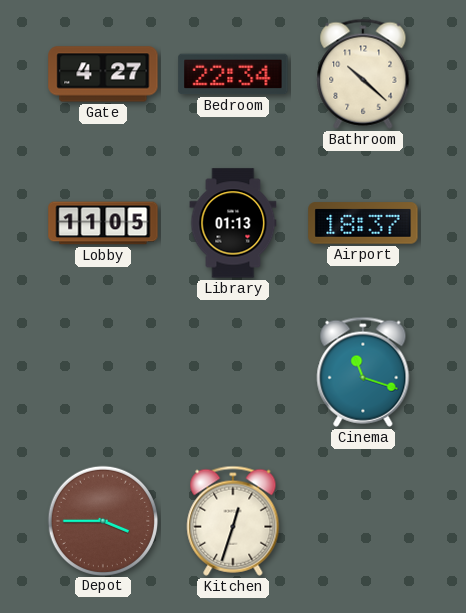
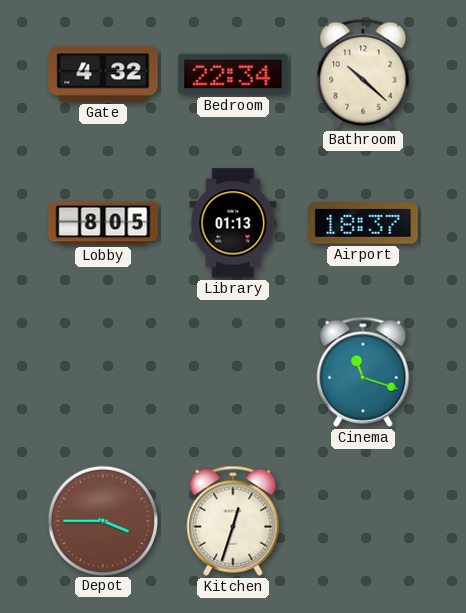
Gate: 4:27 -> 4:32
Lobby: 11:05 -> 8:05
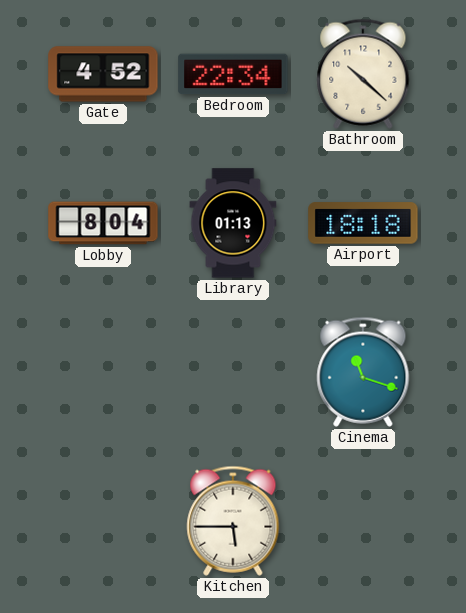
Gate: 4:32 -> 4:52
Lobby: 8:05 -> 8:04
Airport: 18:37 -> 18:18
Depot: 3:45 -> none
Kitchen: 12:33 -> 5:45
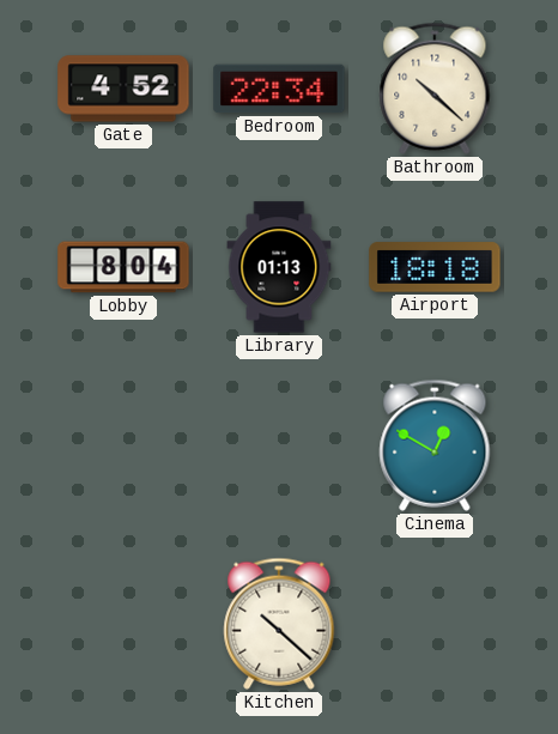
Cinema: 11:18 -> 12:50
Kitchen: 5:45 -> 10:22
